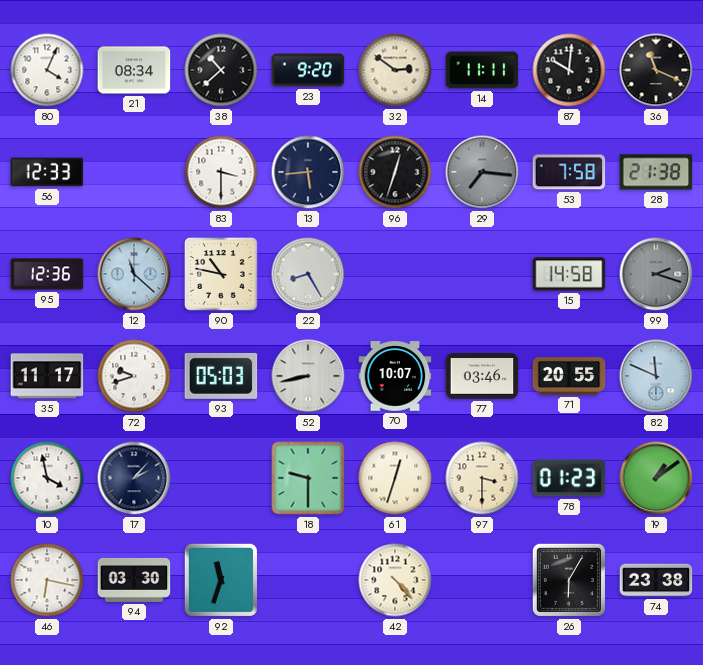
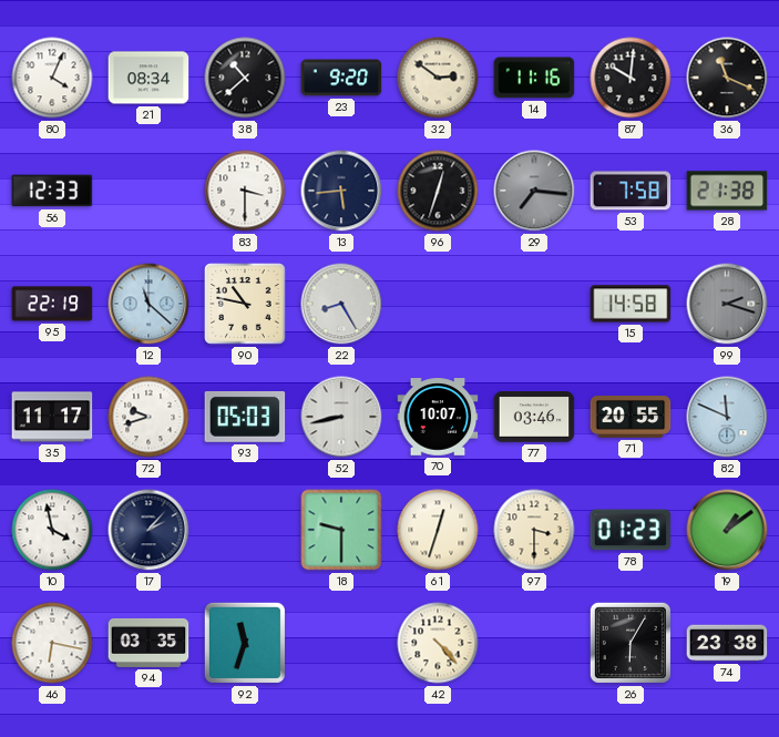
14: 11:11 -> 11:16
95: 12:36 -> 22:19
94: 03:30 -> 03:35
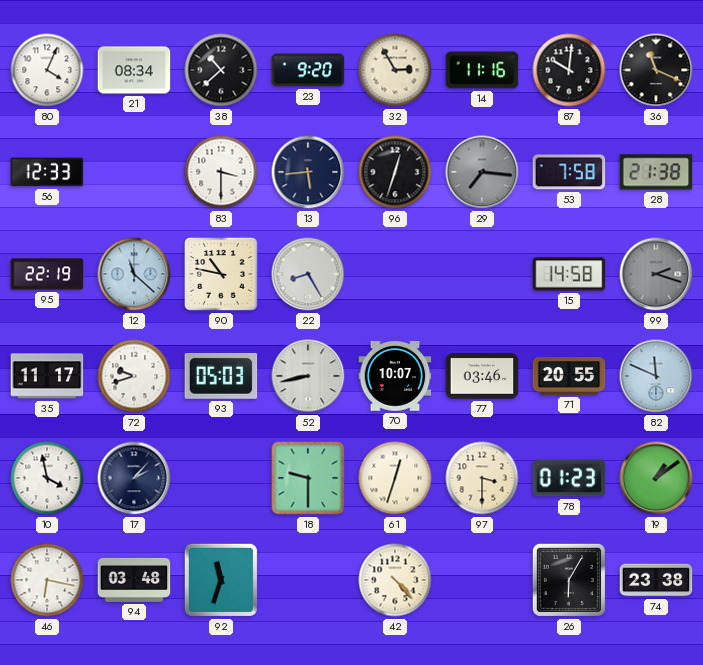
32: 2:51 -> 2:55
94: 03:35 -> 03:48
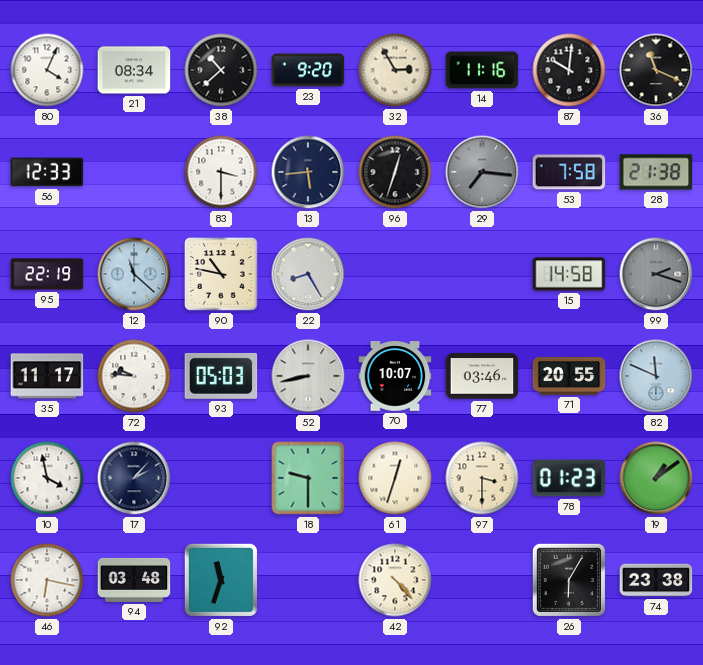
72: 9:42 -> 9:46
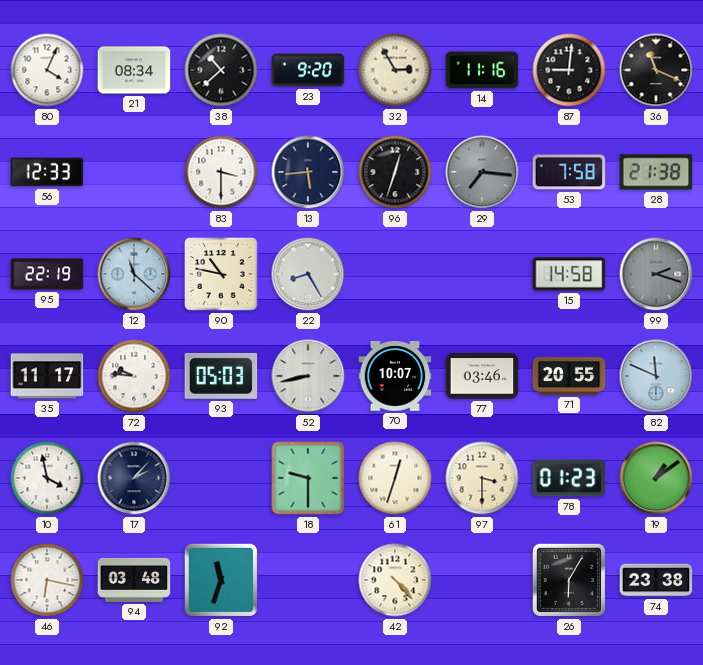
87: 10:01 -> 9:01
